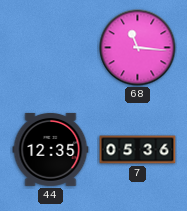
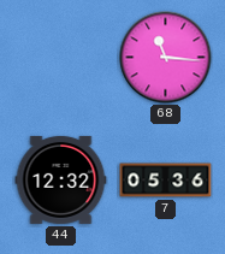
44: 12:35 -> 12:32
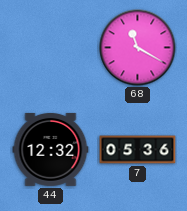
68: 11:16 -> 11:20
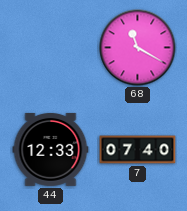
44: 12:32 -> 12:33
7: 05:36 -> 07:40
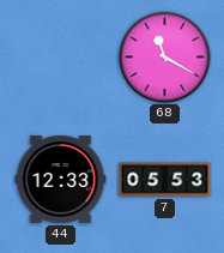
7: 07:40 -> 05:53
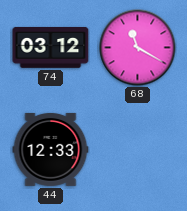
74: none -> 03:12
7: 05:53 -> none
